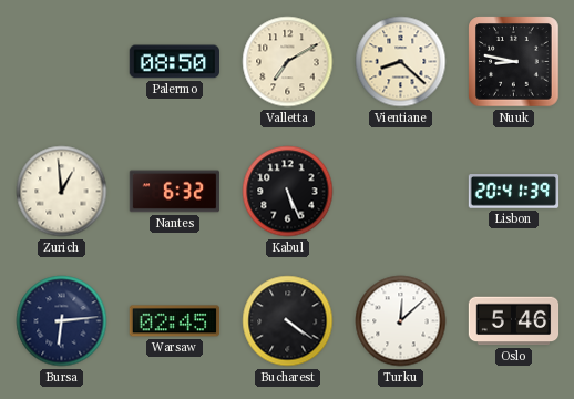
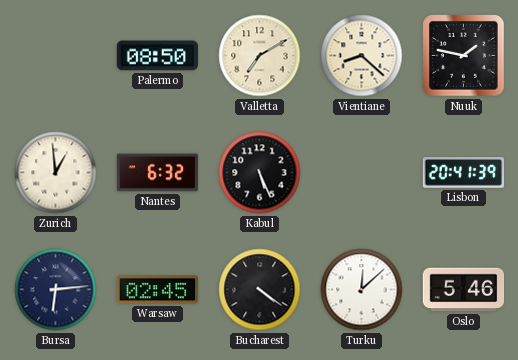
Nuuk: 8:47 -> 1:47
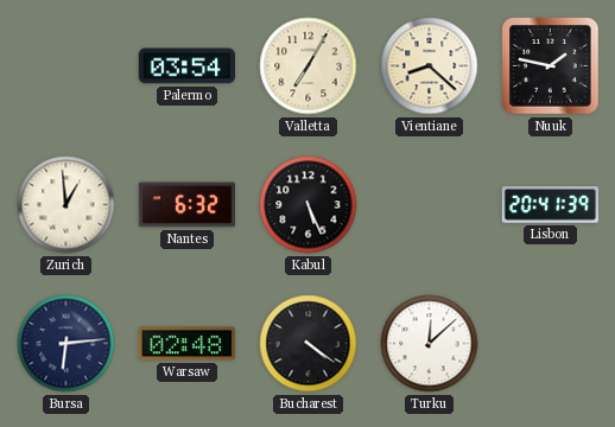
Palermo: 08:50 -> 03:54
Valletta: 7:10 -> 7:05
Warsaw: 02:45 -> 02:48
Oslo: 5:46 -> none
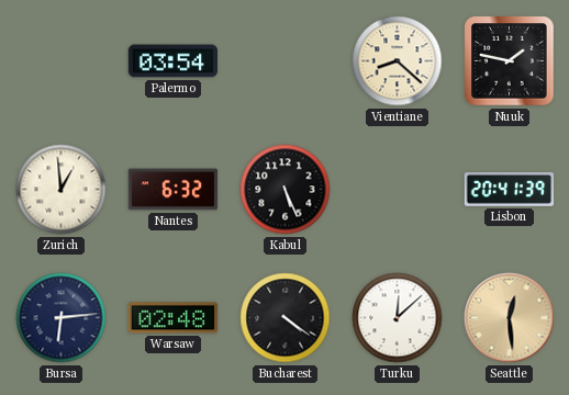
Valletta: 7:05 -> none
Seattle: none -> 12:29
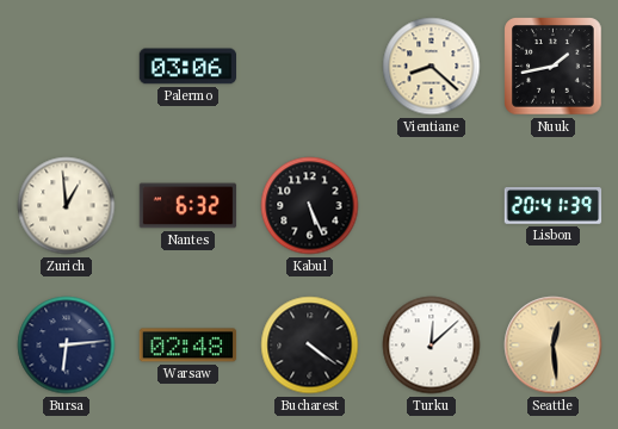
Palermo: 03:54 -> 03:06
Nuuk: 1:47 -> 1:43
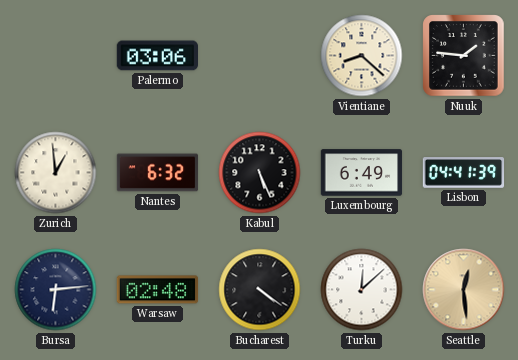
Nuuk: 1:43 -> 1:46
Luxembourg: none -> 6:49
Lisbon: 20:41 -> 04:41
